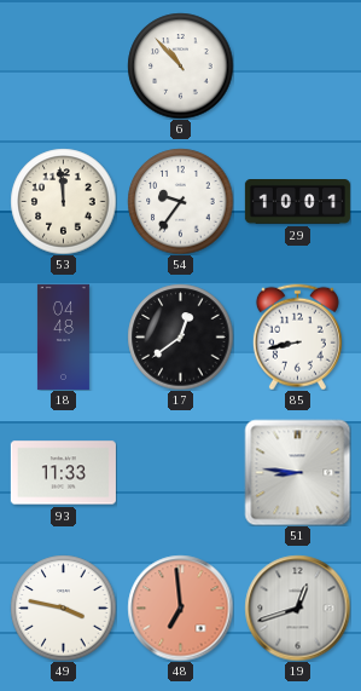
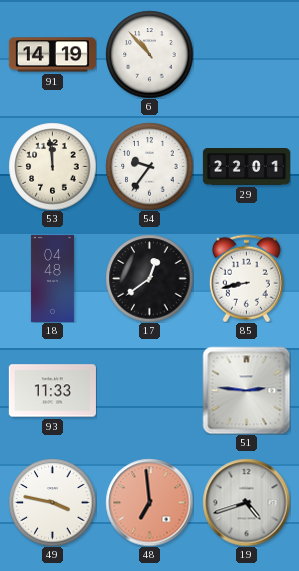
91: none -> 14:19
29: 10:01 -> 22:01
51: 8:46 -> 2:46
19: 12:42 -> 4:42
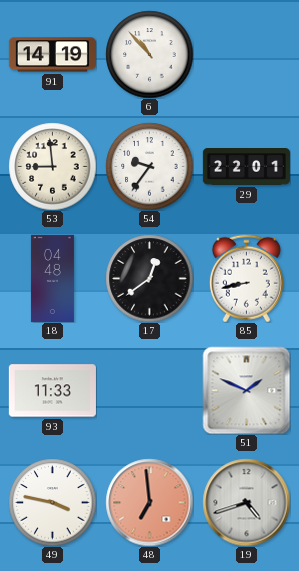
53: 11:59 -> 8:59
51: 2:46 -> 1:49
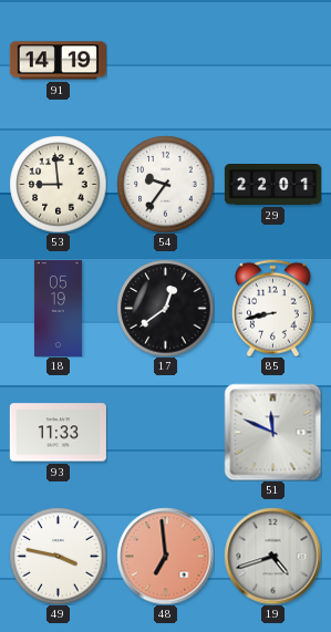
6: 10:53 -> none
18: 04:48 -> 05:19
51: 1:49 -> 11:49
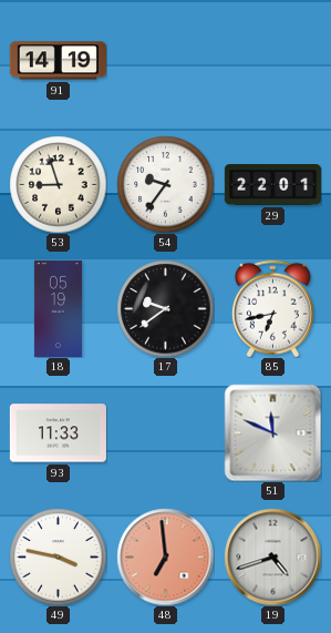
53: 8:59 -> 8:57
17: 12:39 -> 9:39
85: 8:43 -> 6:43
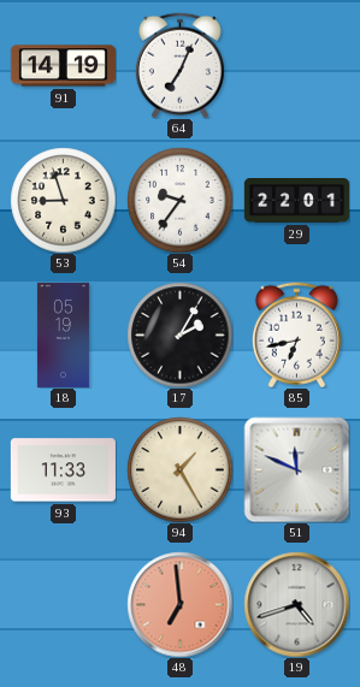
64: none -> 7:04
17: 9:39 -> 2:05
94: none -> 1:25
49: 3:47 -> none
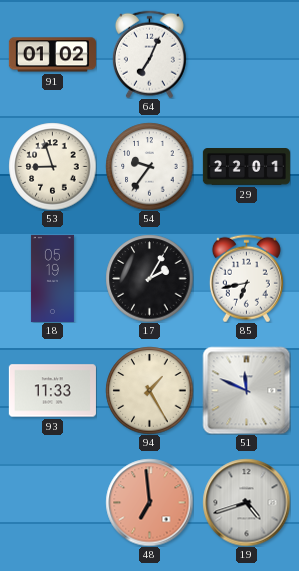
91: 14:19 -> 01:02
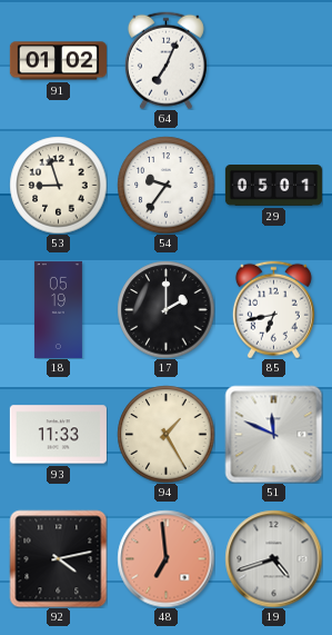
29: 22:01 -> 05:01
17: 2:05 -> 2:00
92: none -> 4:13
